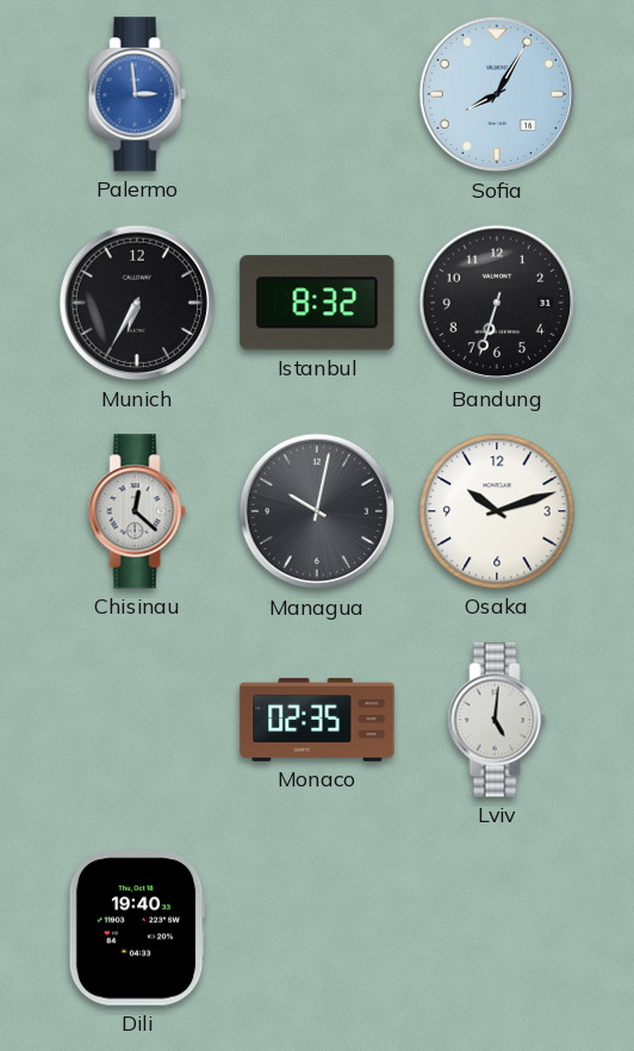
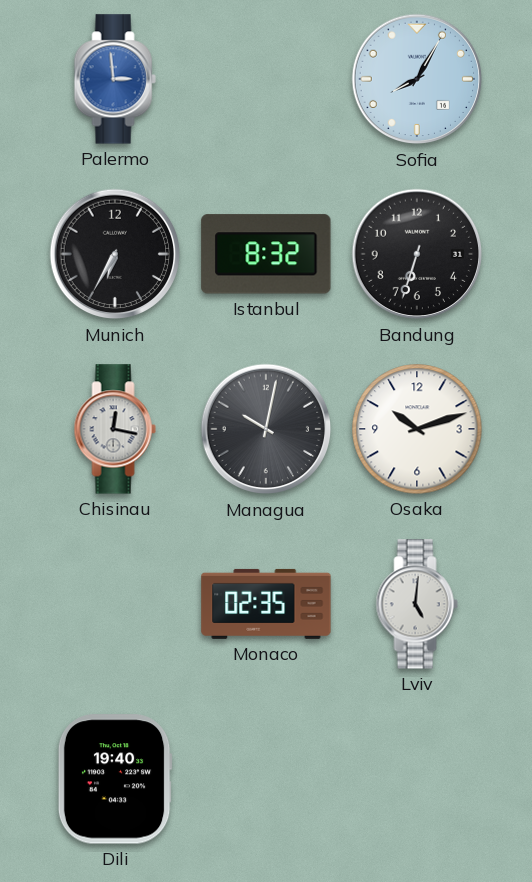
Chisinau: 12:22 -> 12:17
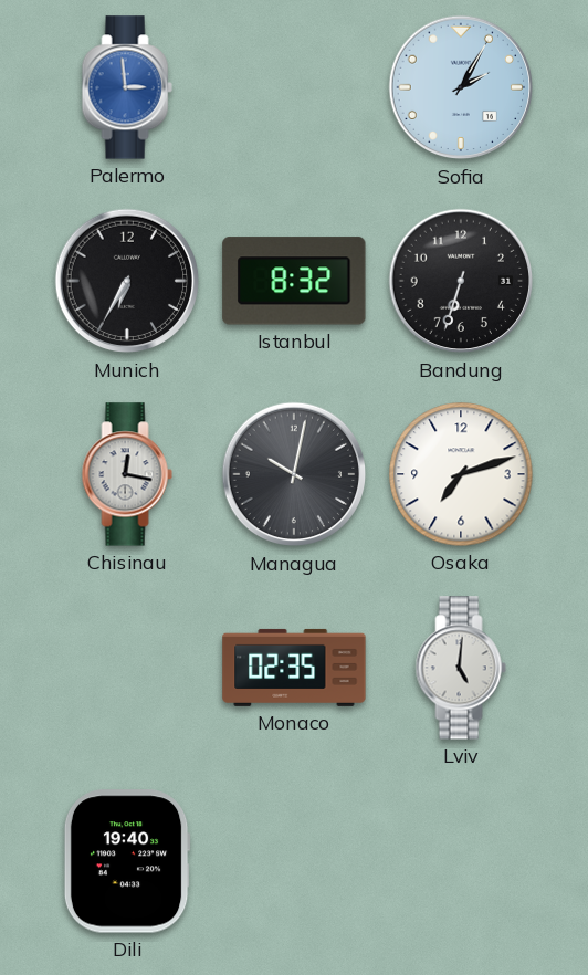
Sofia: 8:05 -> 2:05
Osaka: 10:12 -> 7:12
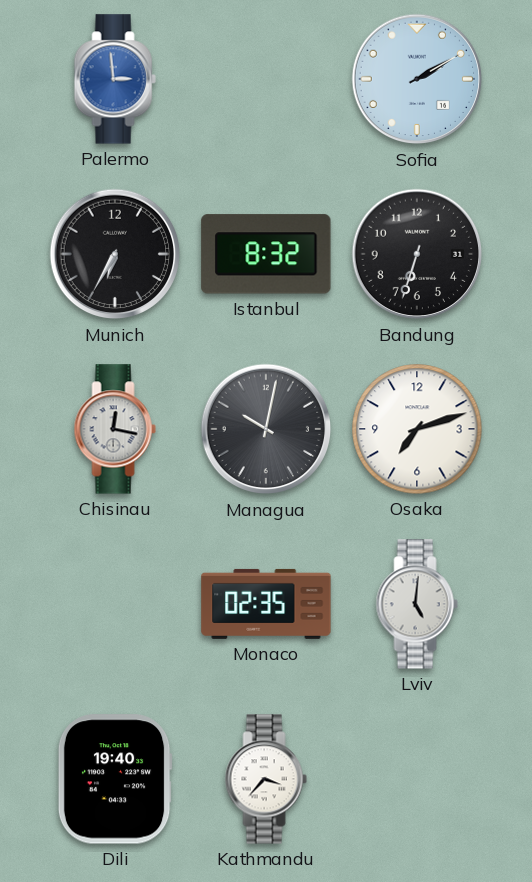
Sofia: 2:05 -> 2:10
Kathmandu: none -> 3:37
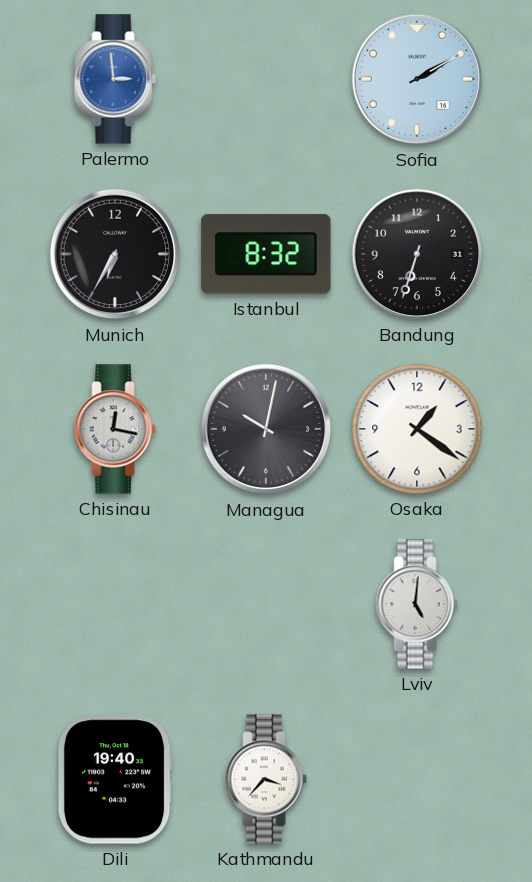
Osaka: 7:12 -> 1:21
Monaco: 02:35 -> none
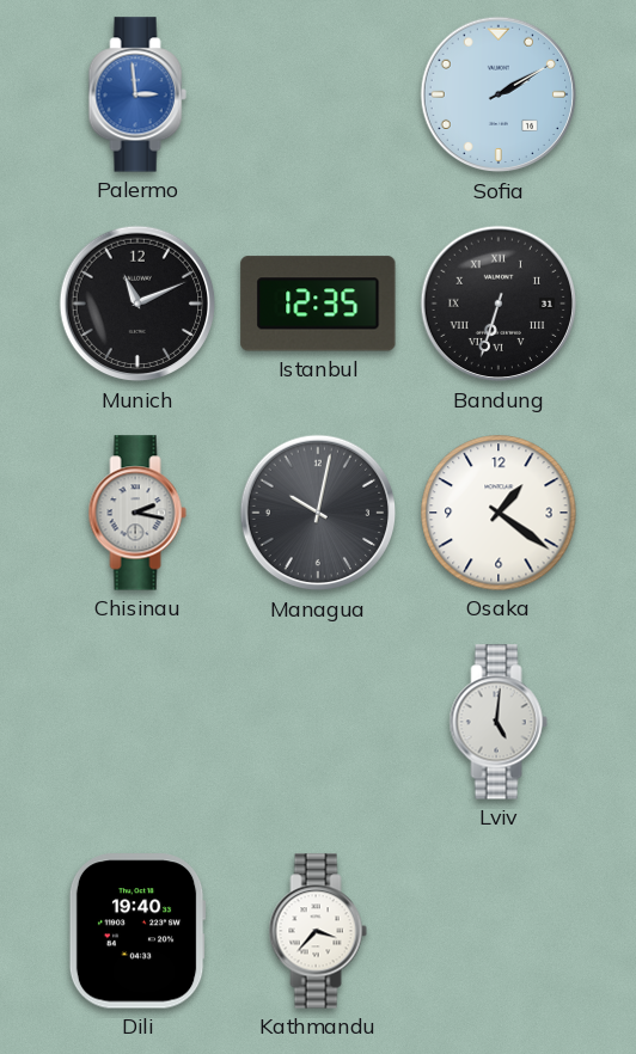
Munich: 6:35 -> 11:11
Istanbul: 8:32 -> 12:35
Bandung numerals: Arabic -> Roman
Chisinau: 12:17 -> 2:17
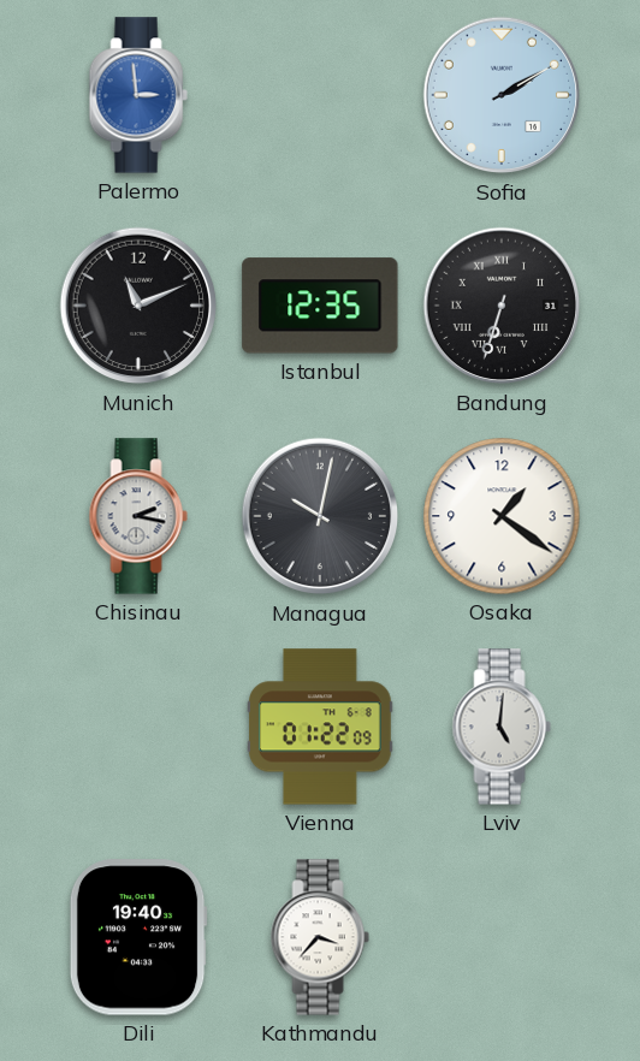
Vienna: none -> 01:22
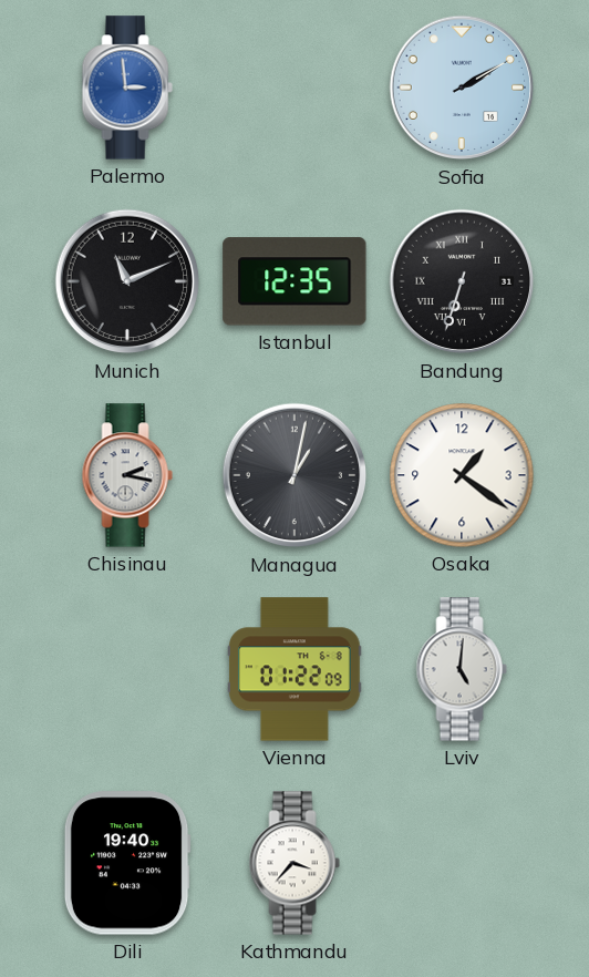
Managua: 10:02 -> 1:02
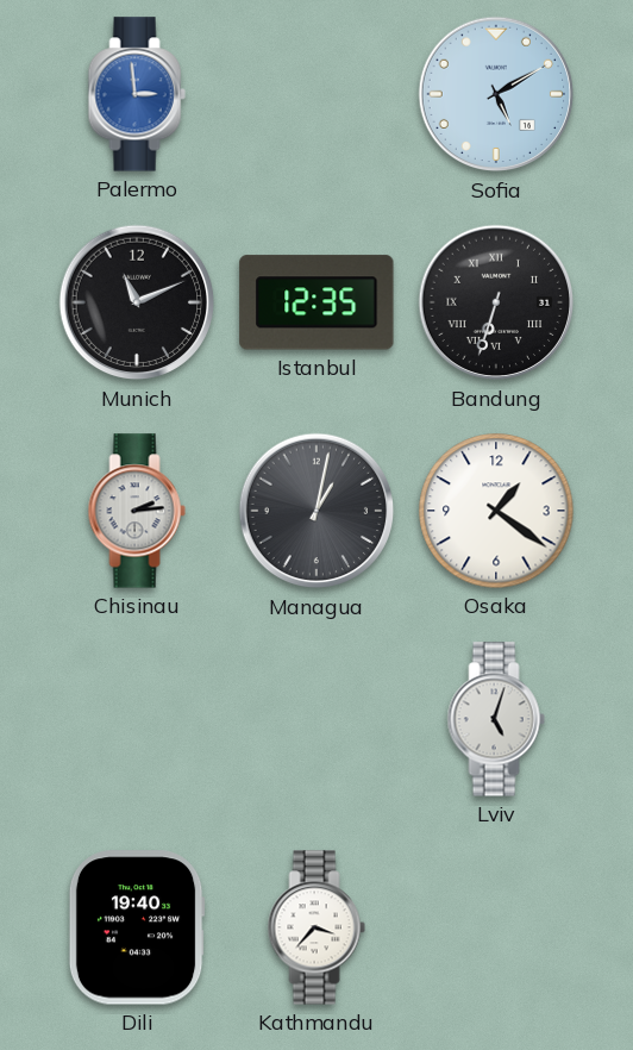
Sofia: 2:10 -> 5:10
Chisinau: 2:17 -> 2:14
Vienna: 01:22 -> none
Lviv: 5:01 -> 5:03
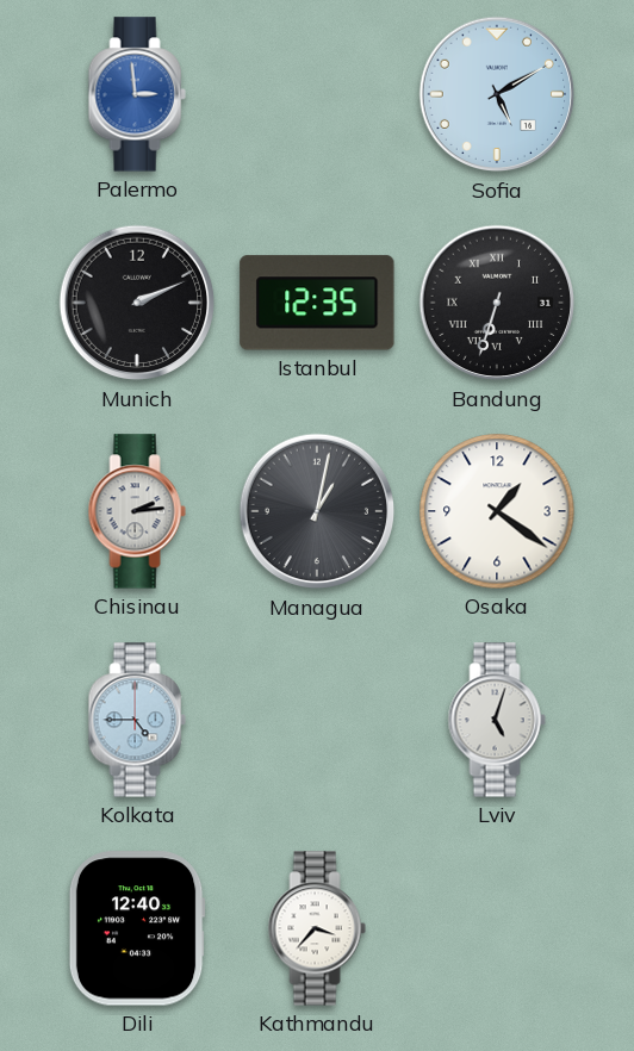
Munich: 11:11 -> 2:11
Kolkata: none -> 4:45
Dili: 19:40 -> 12:40
